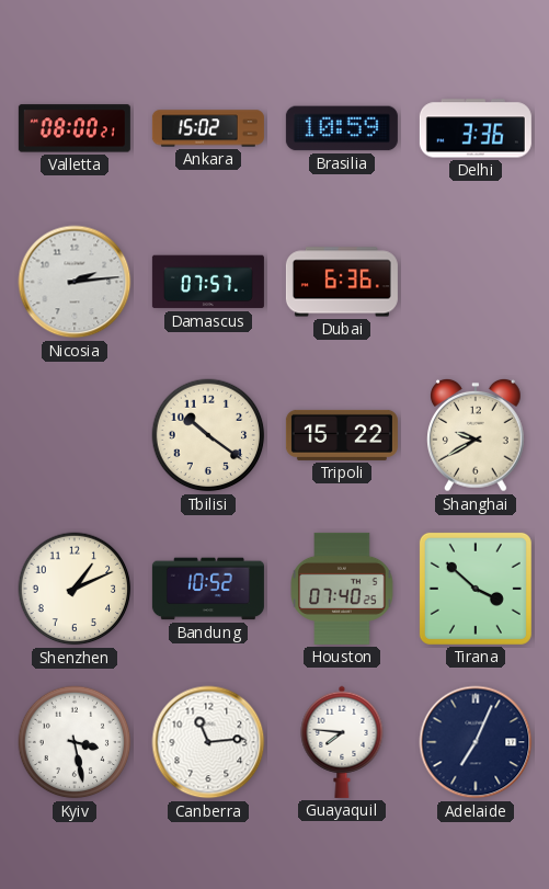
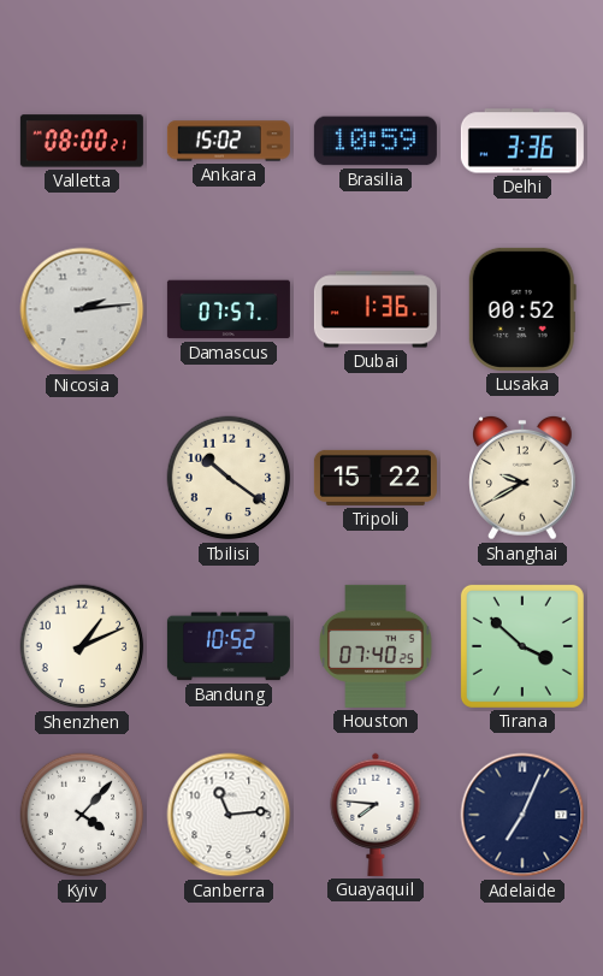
Dubai: 6:36 -> 1:36
Lusaka: none -> 00:52
Kyiv: 3:28 -> 4:07
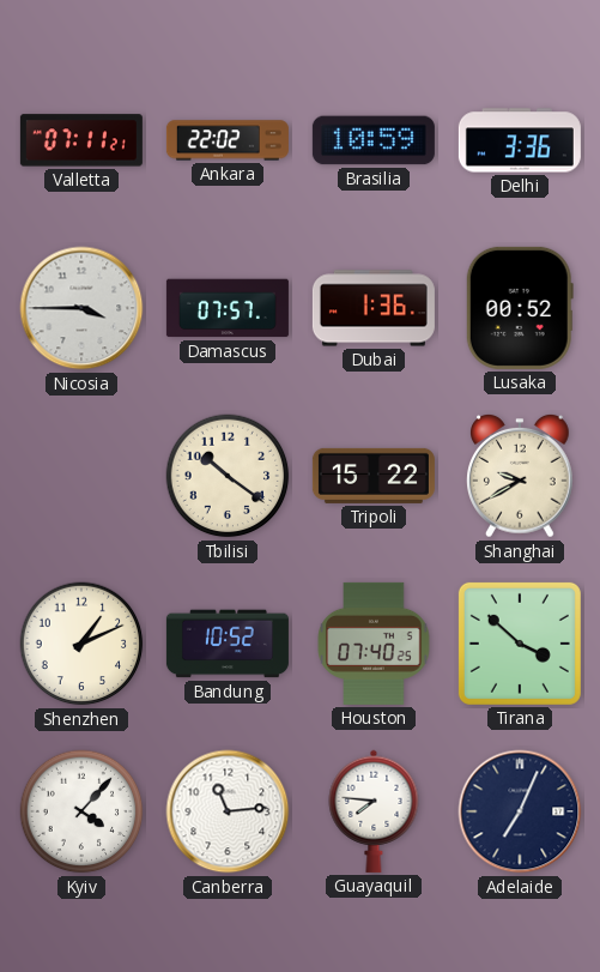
Valletta: 08:00 -> 07:11
Ankara: 15:02 -> 22:02
Nicosia: 2:14 -> 3:45
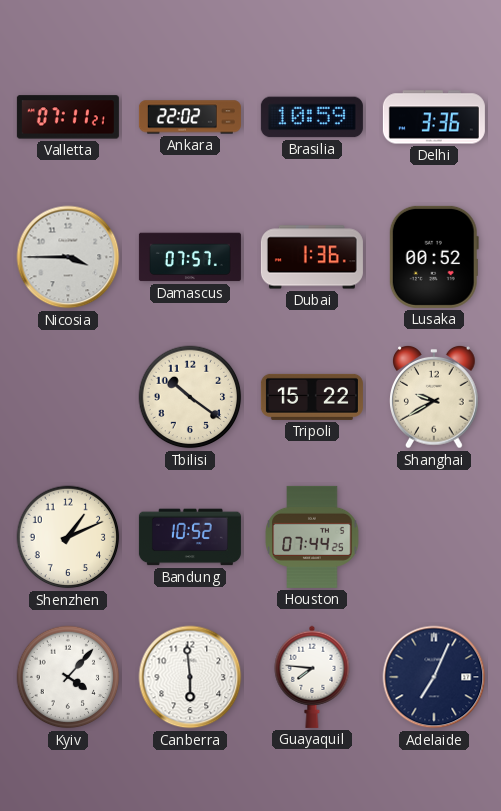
Houston: 07:40 -> 07:44
Tirana: 3:52 -> none
Canberra: 11:14 -> 5:59
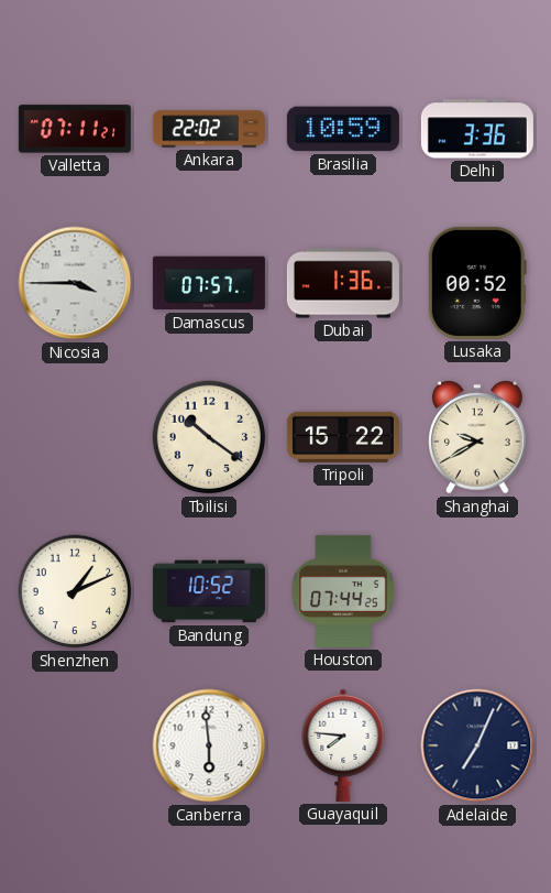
Kyiv: 4:07 -> none
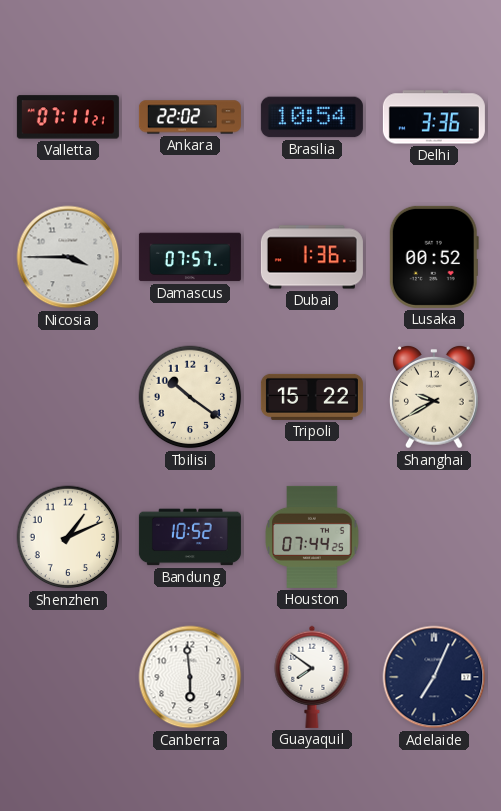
Brasilia: 10:59 -> 10:54
Guayaquil: 7:46 -> 7:51
